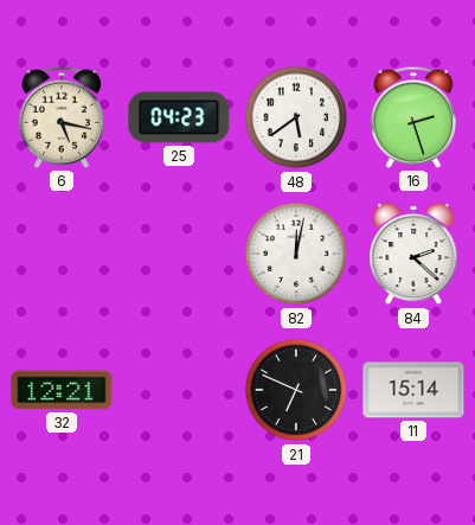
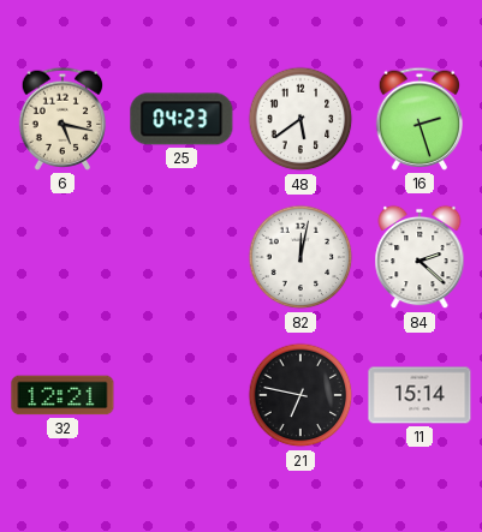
21: 6:49 -> 6:47
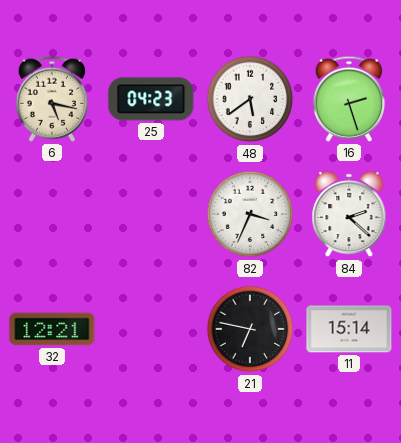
82: 12:02 -> 3:34
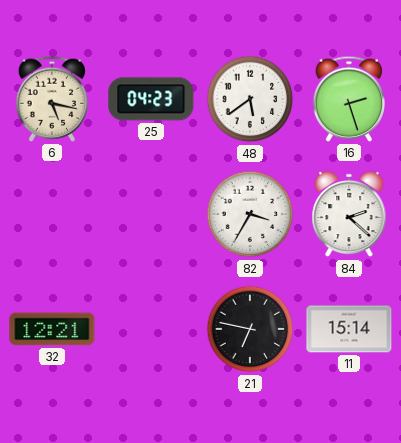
82: 3:34 -> 3:35
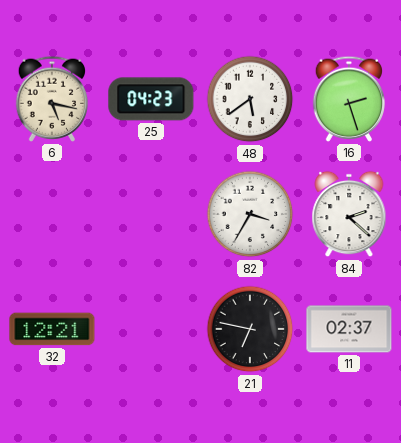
11: 15:14 -> 02:37
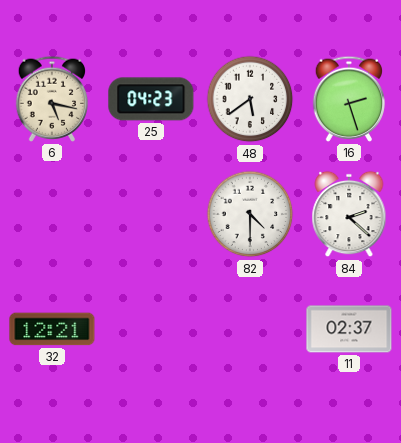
82: 3:35 -> 4:30
21: 6:47 -> none
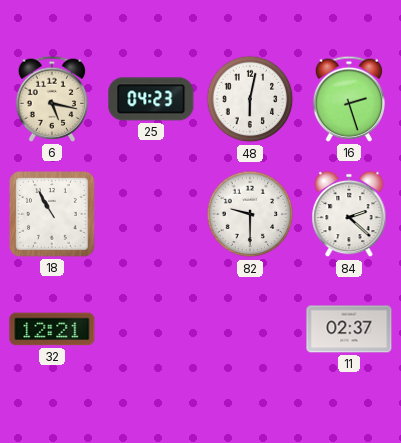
48: 5:39 -> 6:02
18: none -> 10:55
82: 4:30 -> 9:30
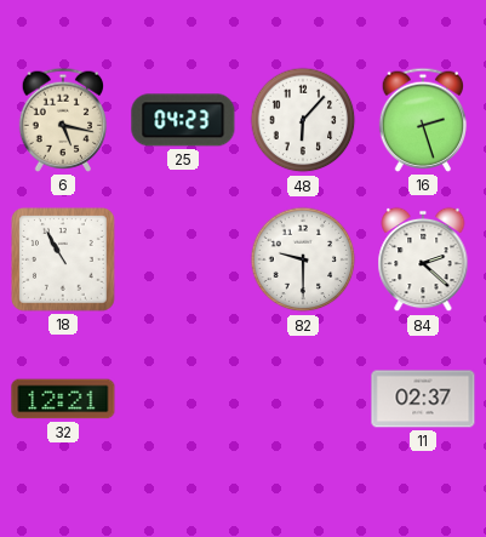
48: 6:02 -> 6:07
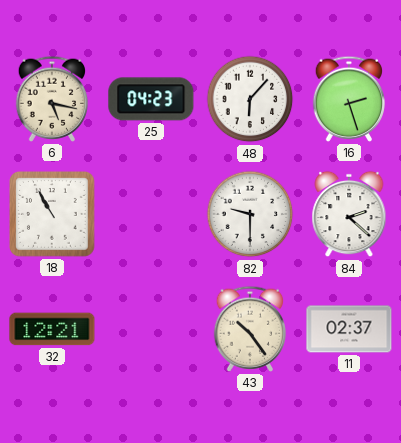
43: none -> 10:24
